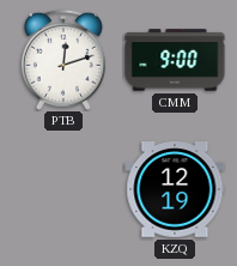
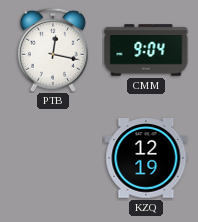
PTB: 12:12 -> 12:17
CMM: 9:00 -> 9:04
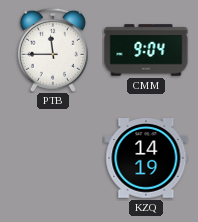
PTB: 12:17 -> 11:45
KZQ: 12:19 -> 14:19
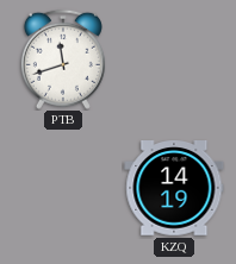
PTB: 11:45 -> 11:42
CMM: 9:04 -> none
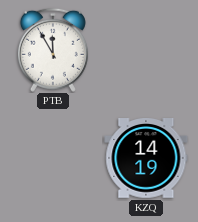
PTB: 11:42 -> 11:55
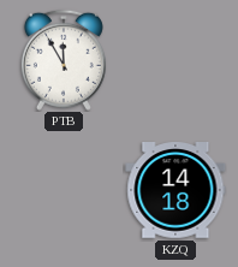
KZQ: 14:19 -> 14:18
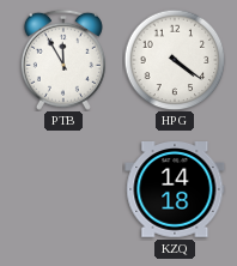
HPG: none -> 4:21
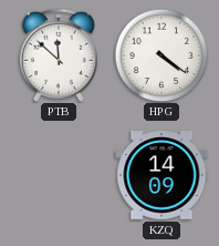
PTB: 11:55 -> 11:52
KZQ: 14:18 -> 14:09
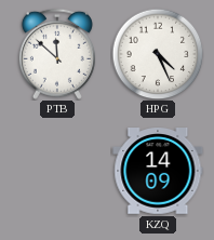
HPG: 4:21 -> 4:26
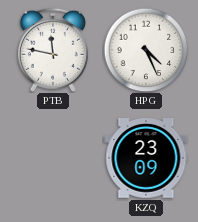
PTB: 11:52 -> 11:47
KZQ: 14:09 -> 23:09
